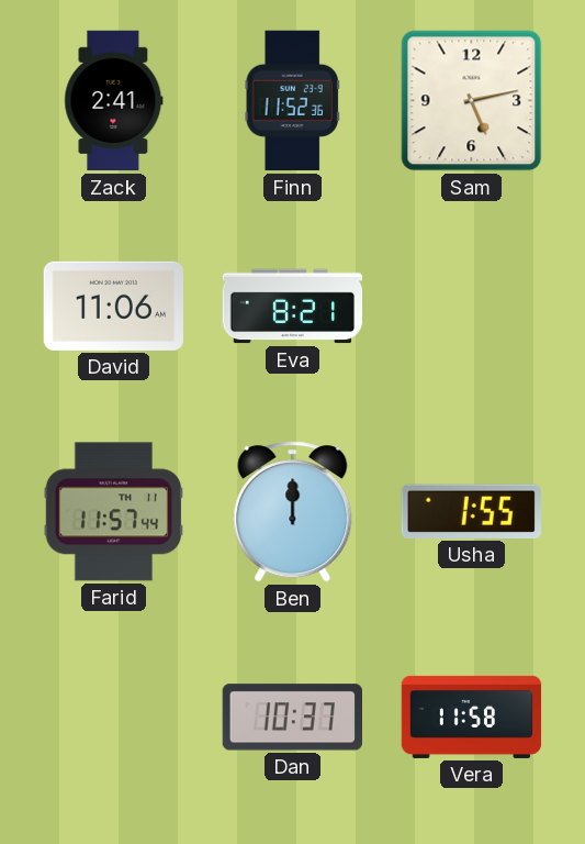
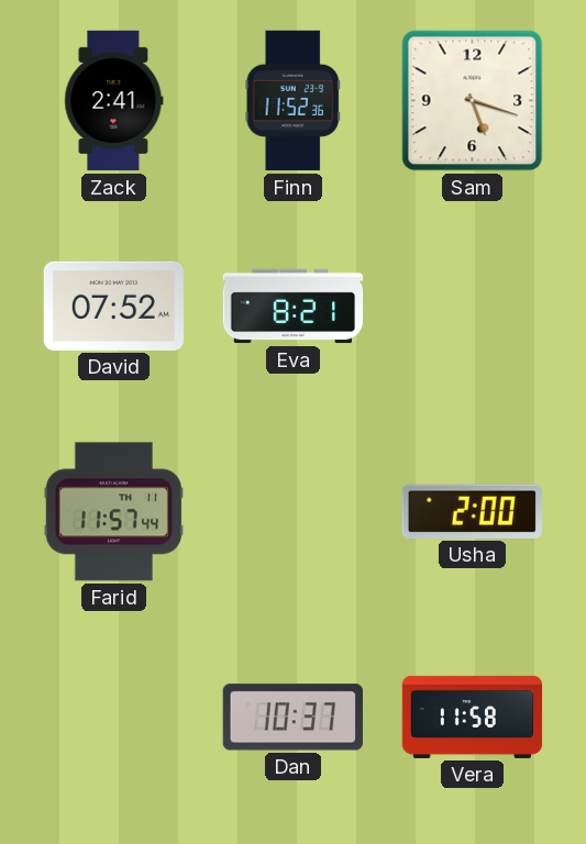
Sam: 5:13 -> 5:18
David: 11:06 -> 07:52
Ben: 12:00 -> none
Usha: 1:55 -> 2:00
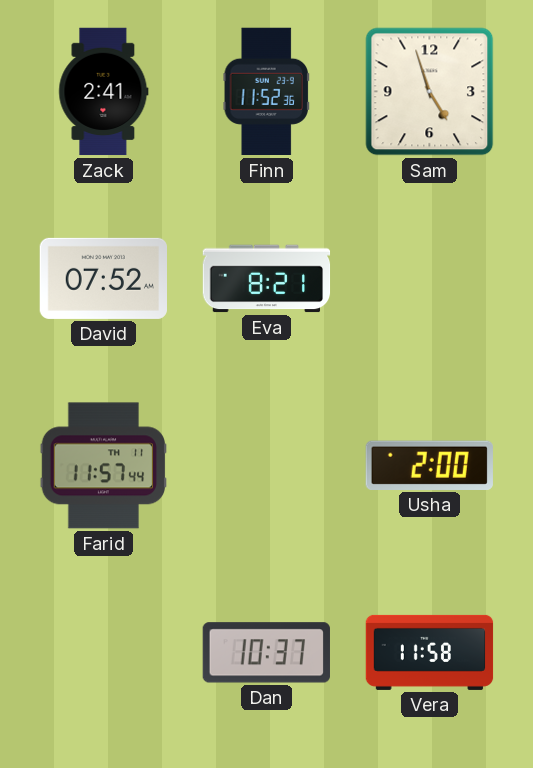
Sam: 5:18 -> 4:57
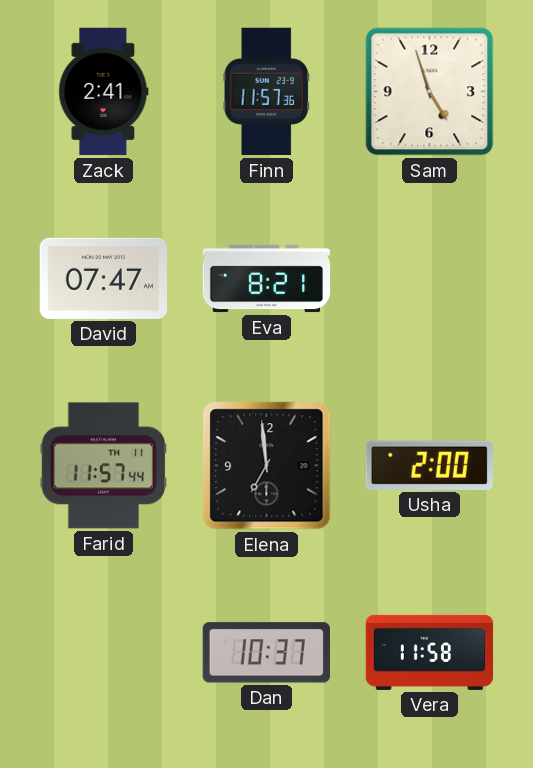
Finn: 11:52 -> 11:57
David: 07:52 -> 07:47
Elena: none -> 6:59
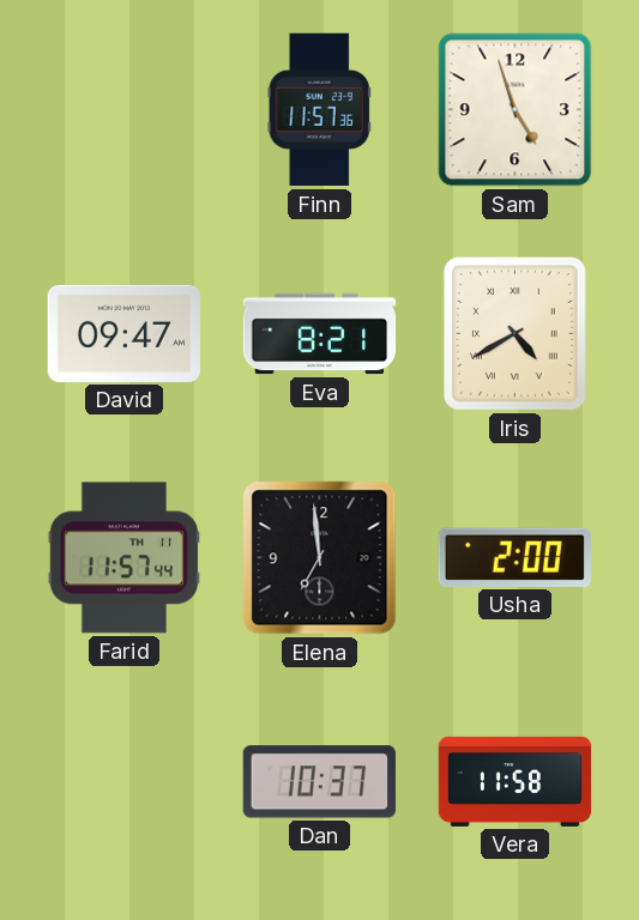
Zack: 2:41 -> none
David: 07:47 -> 09:47
Iris: none -> 4:40
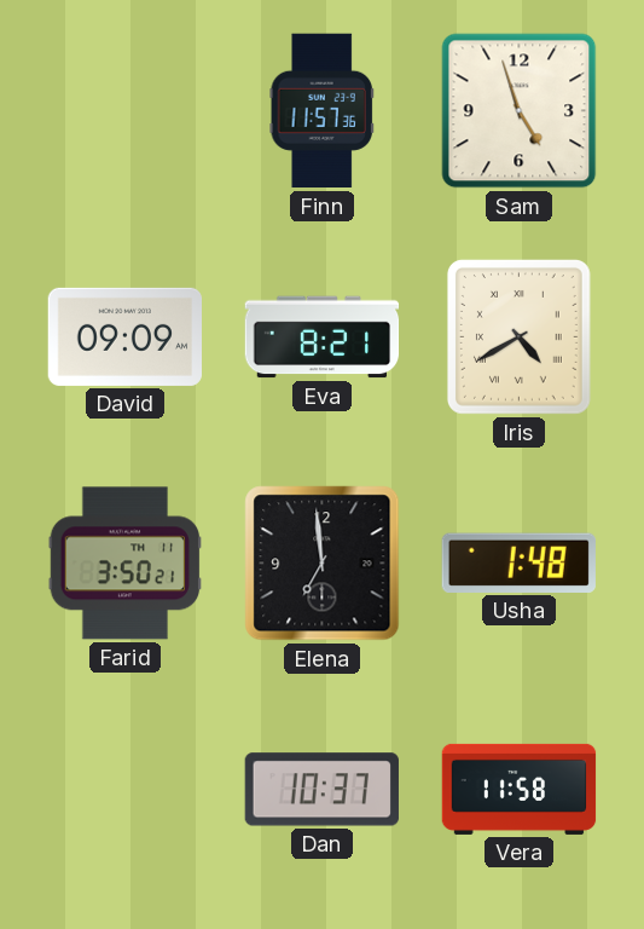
David: 09:47 -> 09:09
Farid: 11:57 -> 3:50
Usha: 2:00 -> 1:48
